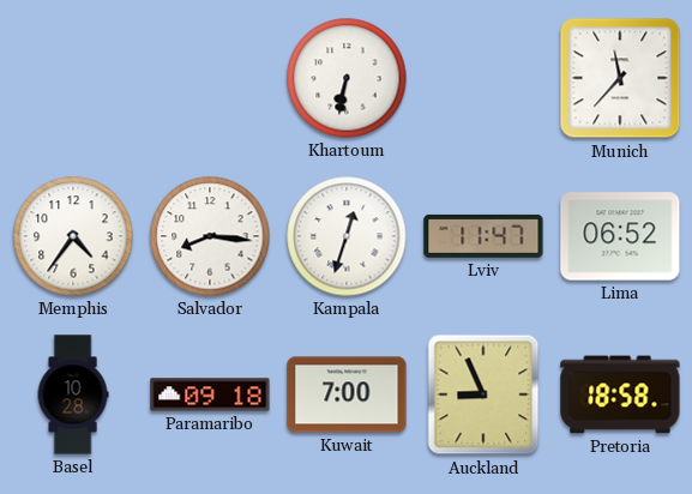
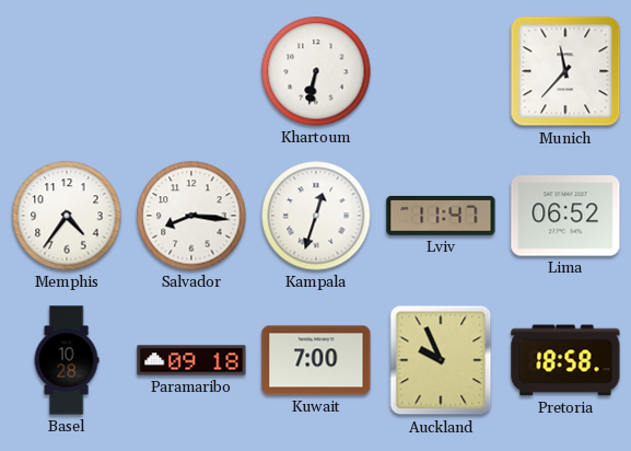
Auckland: 8:56 -> 9:56
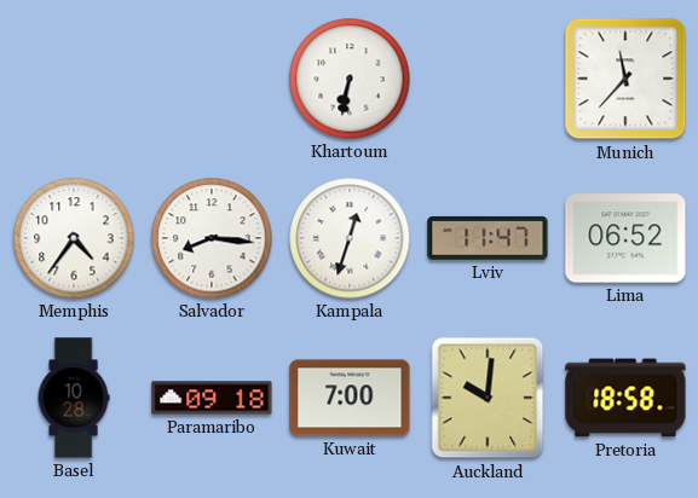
Auckland: 9:56 -> 10:01
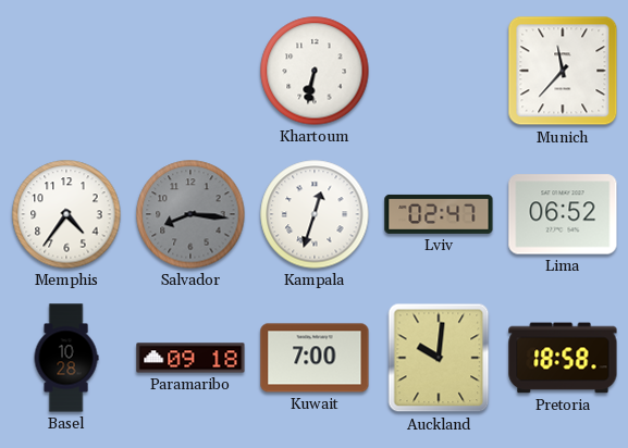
Salvador dial: white -> grey
Lviv: 11:47 -> 02:47
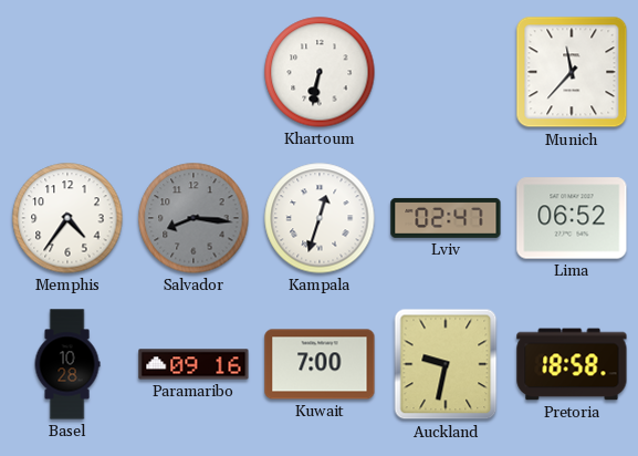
Paramaribo: 09:18 -> 09:16
Auckland: 10:01 -> 9:32
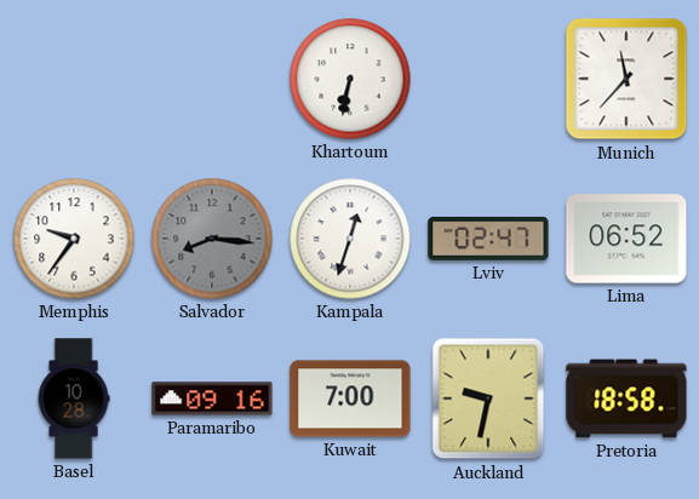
Memphis: 4:36 -> 9:36
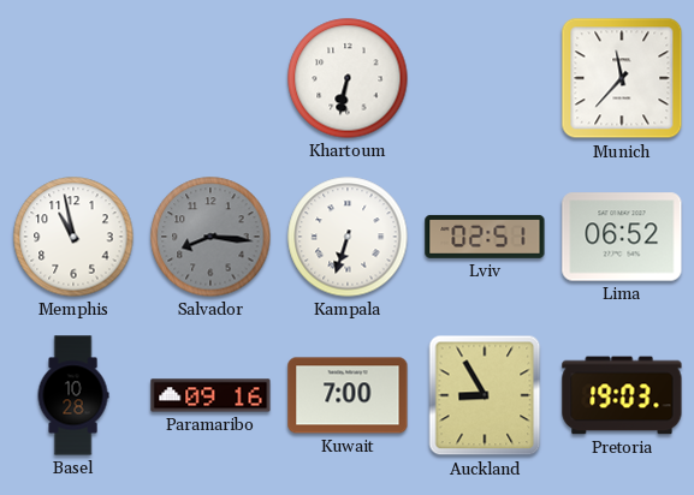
Memphis: 9:36 -> 10:58
Kampala: 12:33 -> 6:33
Lviv: 02:47 -> 02:51
Auckland: 9:32 -> 8:55
Pretoria: 18:58 -> 19:03
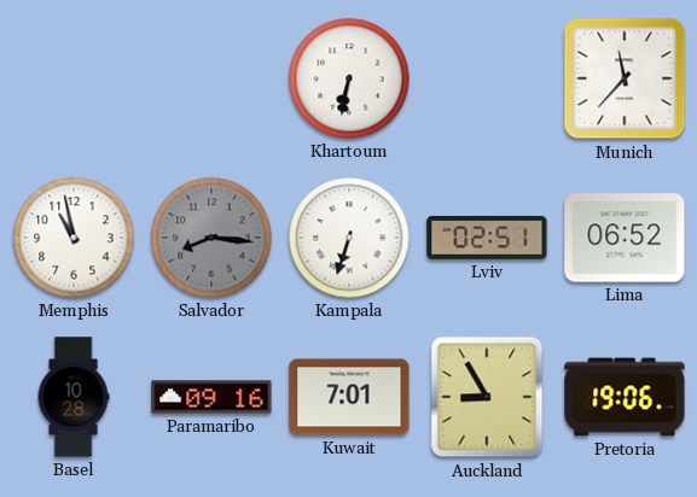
Kuwait: 7:00 -> 7:01
Pretoria: 19:03 -> 19:06
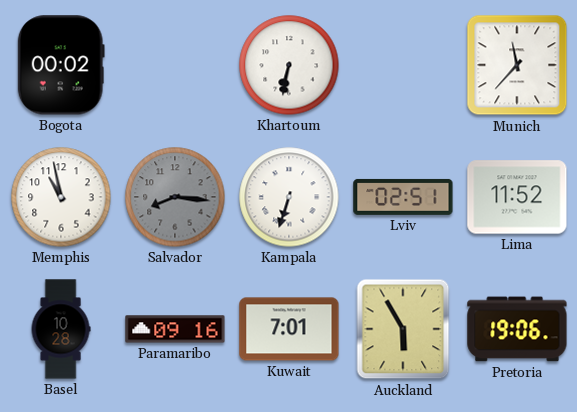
Bogota: none -> 00:02
Lima: 06:52 -> 11:52
Auckland: 8:55 -> 5:55
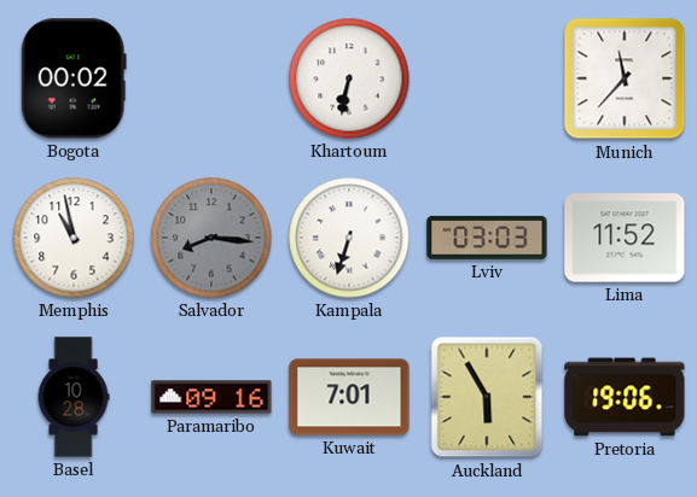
Lviv: 02:51 -> 03:03
